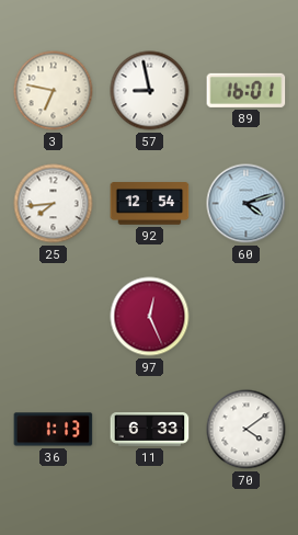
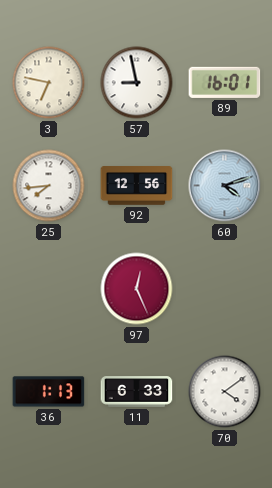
92: 12:54 -> 12:56
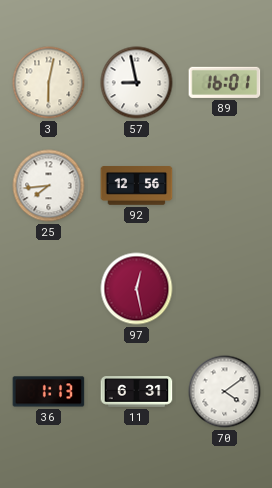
3: 6:47 -> 6:02
60: 4:12 -> none
97: 12:26 -> 12:28
11: 6:33 -> 6:31
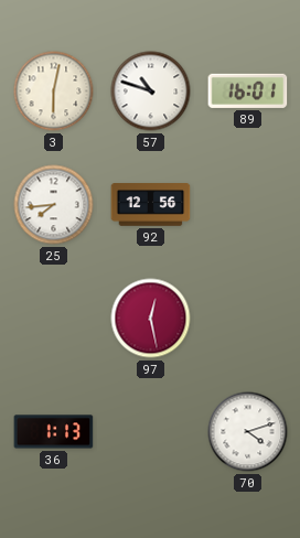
57: 8:58 -> 10:48
11: 6:31 -> none
70: 4:09 -> 4:12
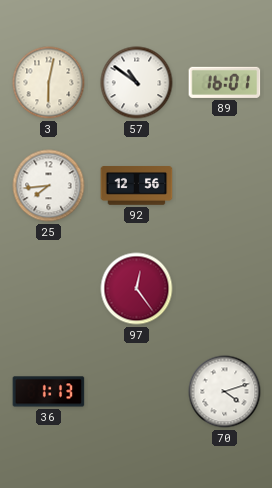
57: 10:48 -> 10:51
97: 12:28 -> 12:24
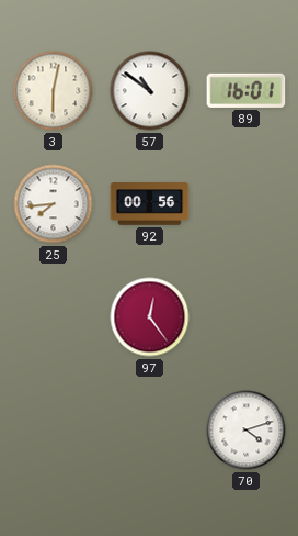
92: 12:56 -> 00:56
36: 1:13 -> none
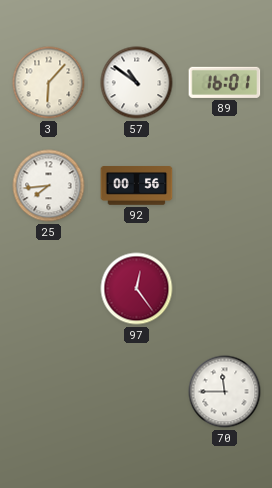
3: 6:02 -> 6:07
70: 4:12 -> 11:45
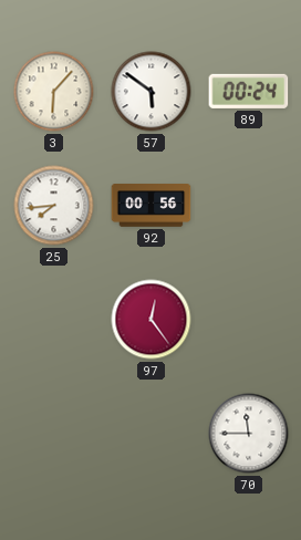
57: 10:51 -> 5:51
89: 16:01 -> 00:24
